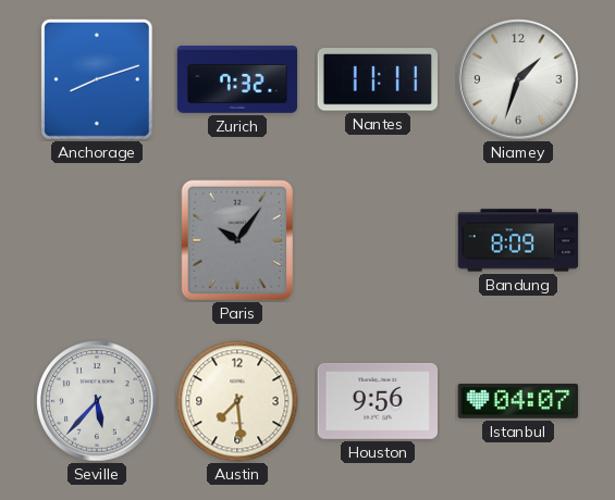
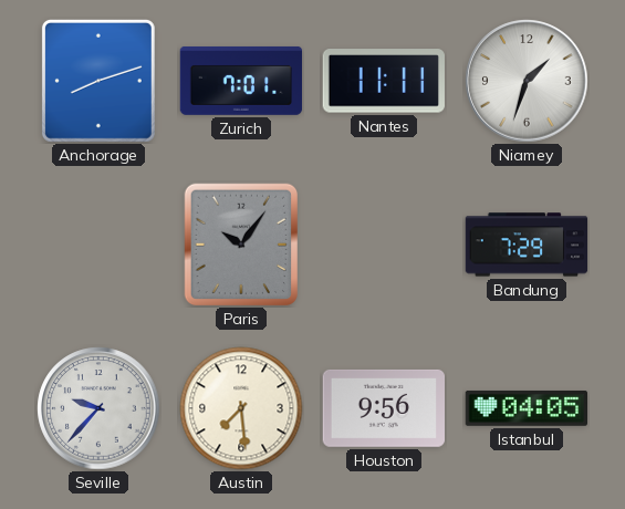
Zurich: 7:32 -> 7:01
Bandung: 8:09 -> 7:29
Seville: 5:37 -> 9:37
Istanbul: 04:07 -> 04:05
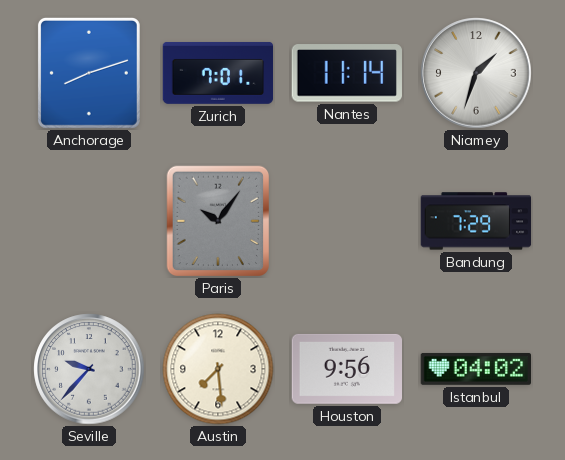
Nantes: 11:11 -> 11:14
Istanbul: 04:05 -> 04:02
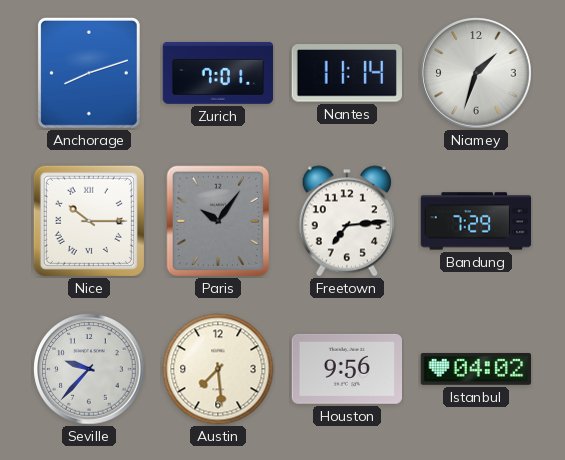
Nice: none -> 10:15
Freetown: none -> 7:14
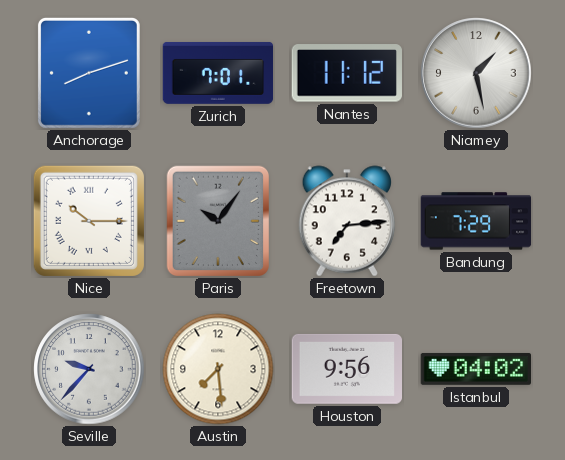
Nantes: 11:14 -> 11:12
Niamey: 1:33 -> 1:28
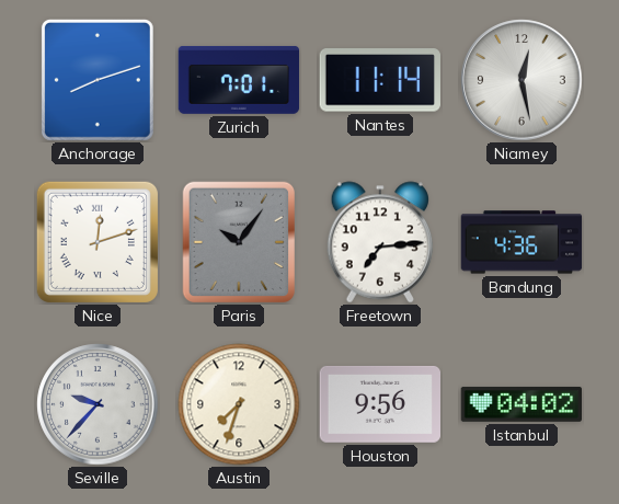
Nantes: 11:12 -> 11:14
Niamey: 1:28 -> 12:28
Nice: 10:15 -> 12:12
Bandung: 7:29 -> 4:36
Austin: 7:29 -> 7:33
